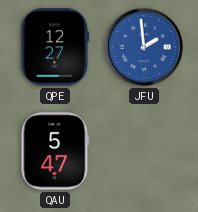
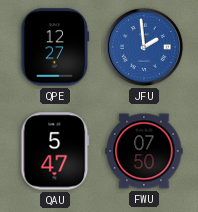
FWU: none -> 07:50
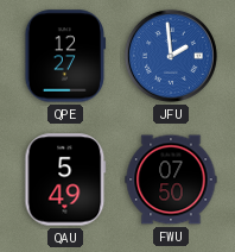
QAU: 5:47 -> 5:49
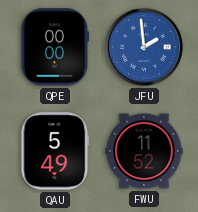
QPE: 12:27 -> 00:00
FWU: 07:50 -> 11:52
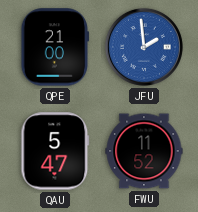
QPE: 00:00 -> 21:00
QAU: 5:49 -> 5:47
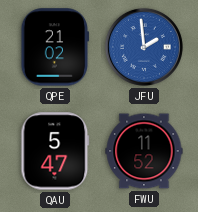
QPE: 21:00 -> 21:02
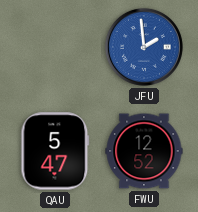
QPE: 21:02 -> none
FWU: 11:52 -> 12:52
